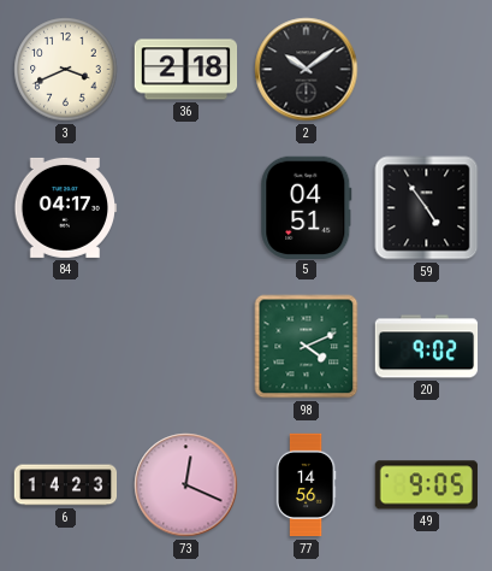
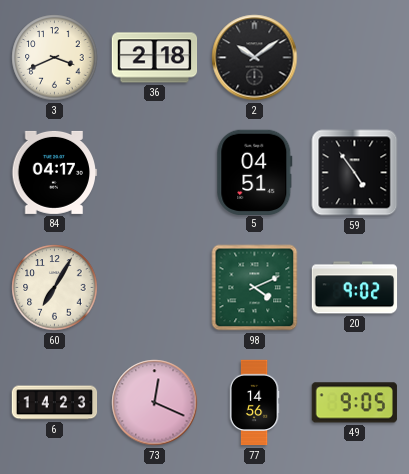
60: none -> 7:05
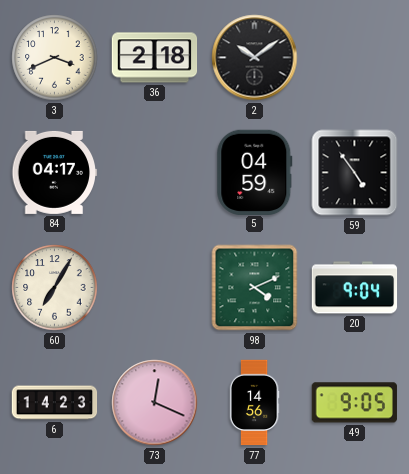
5: 04:51 -> 04:59
20: 9:02 -> 9:04
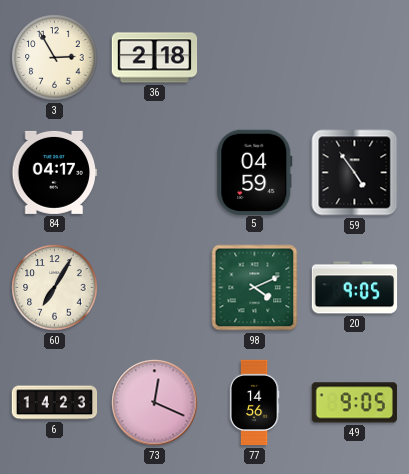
3: 3:41 -> 2:55
2: 10:09 -> none
20: 9:04 -> 9:05
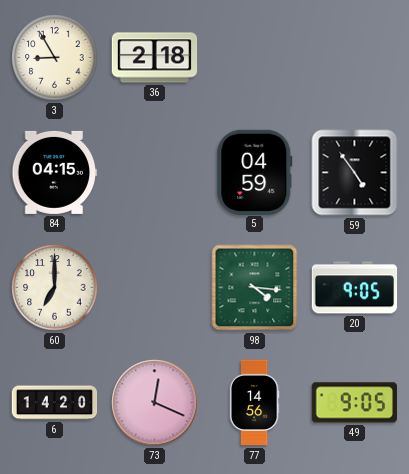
3: 2:55 -> 8:55
84: 04:17 -> 04:15
60: 7:05 -> 7:00
98: 4:11 -> 4:16
6: 14:23 -> 14:20
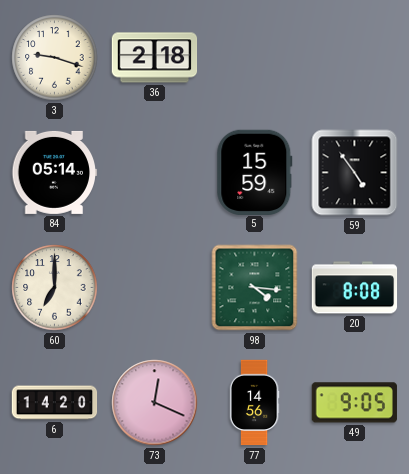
3: 8:55 -> 9:18
84: 04:15 -> 05:14
5: 04:59 -> 15:59
20: 9:05 -> 8:08
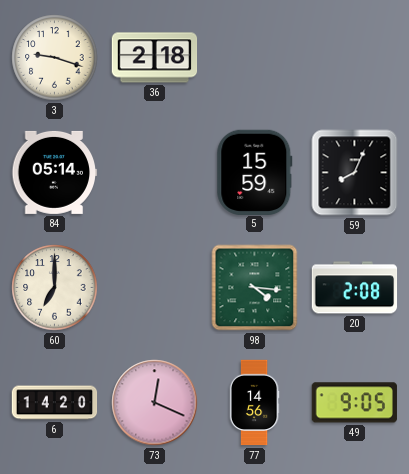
59: 4:54 -> 8:04
20: 8:08 -> 2:08
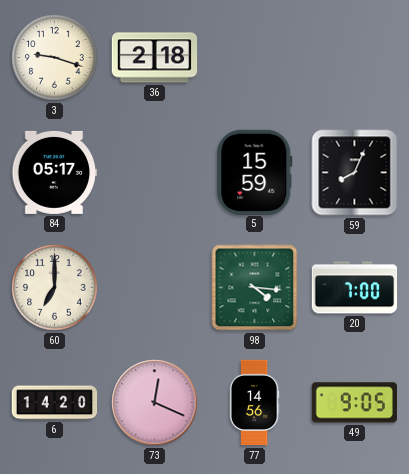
84: 05:14 -> 05:17
20: 2:08 -> 7:00
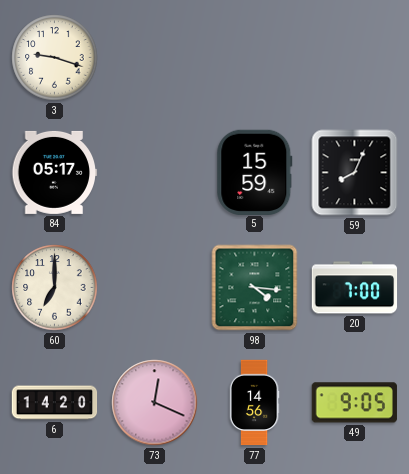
36: 2:18 -> none
